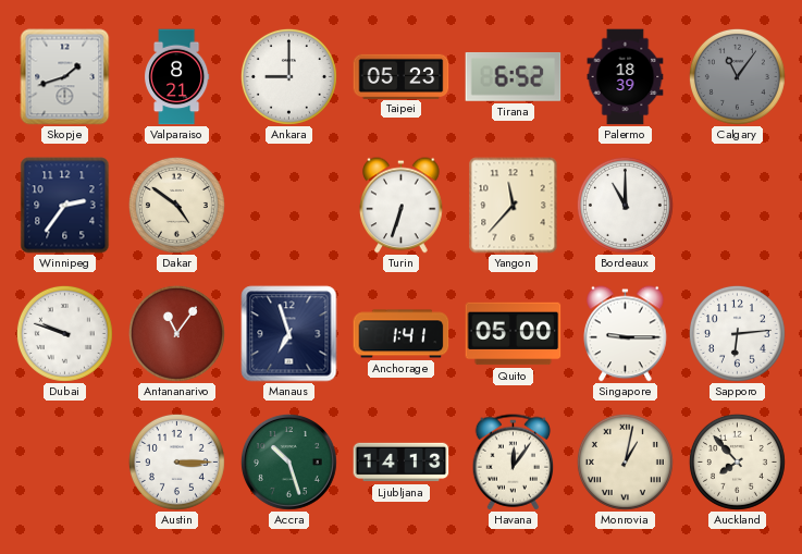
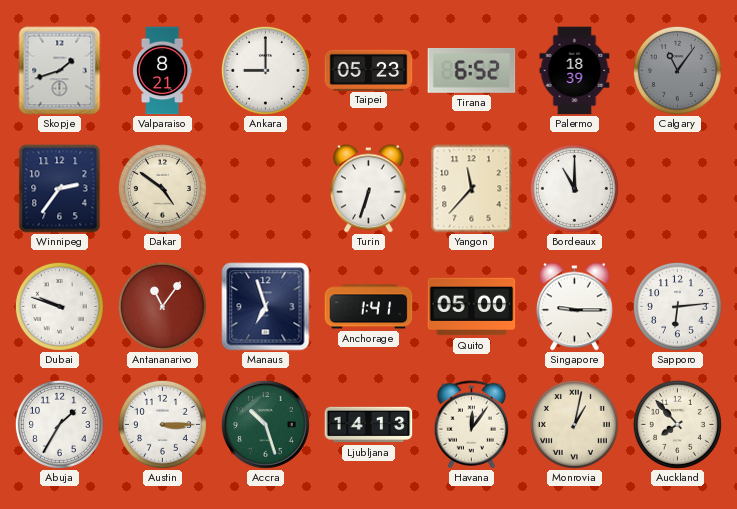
Abuja: none -> 1:35
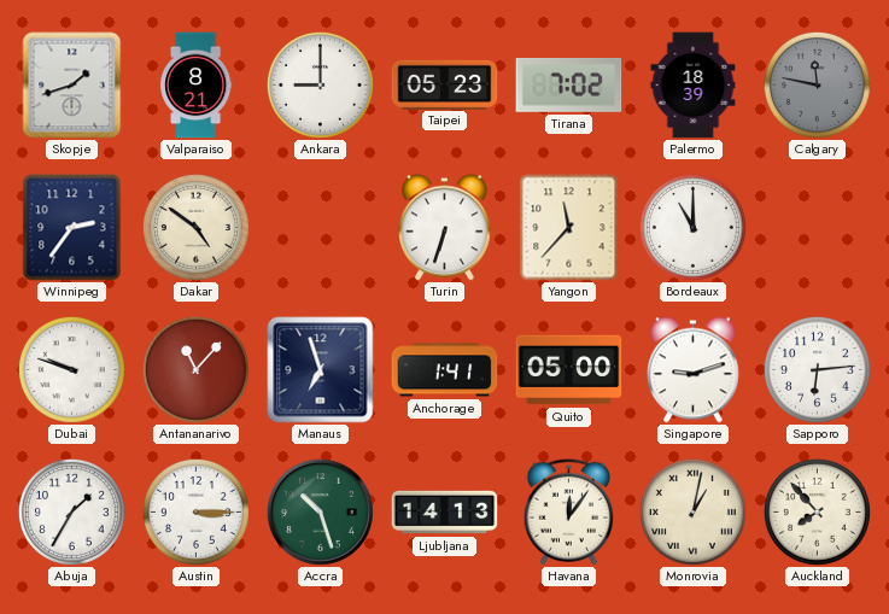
Tirana: 6:52 -> 7:02
Calgary: 11:06 -> 11:47
Antananarivo: 11:06 -> 11:07
Singapore: 9:15 -> 9:12
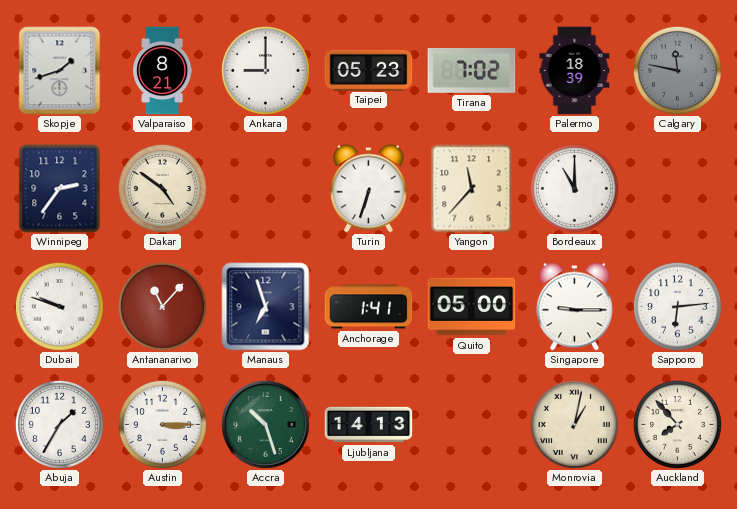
Singapore: 9:12 -> 9:15
Havana: 12:06 -> none
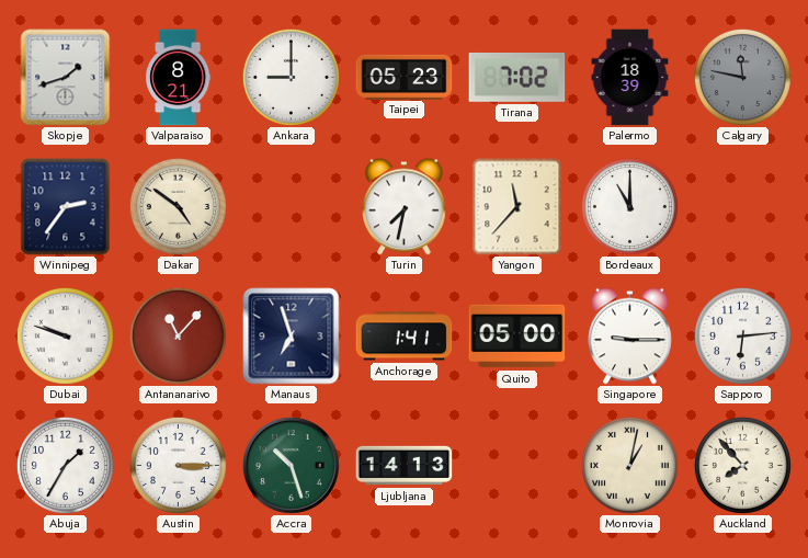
Turin: 6:33 -> 7:32
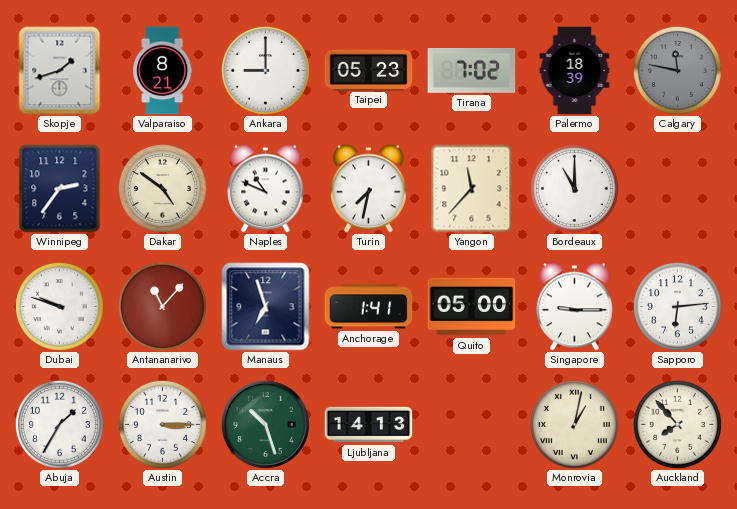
Naples: none -> 10:49
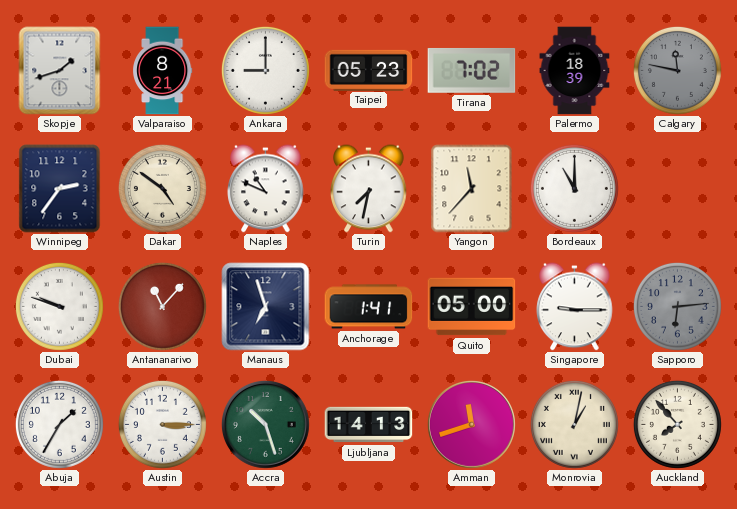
Sapporo dial: white -> grey
Amman: none -> 11:42
